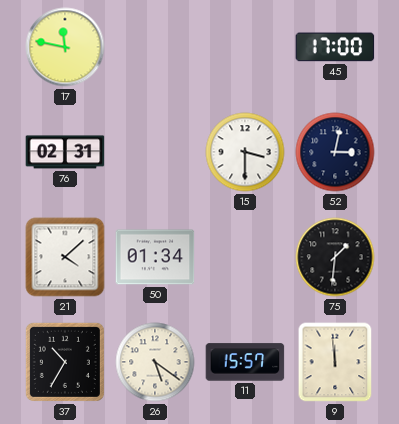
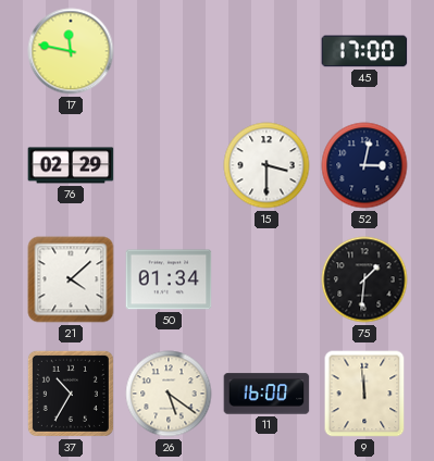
76: 02:31 -> 02:29
11: 15:57 -> 16:00
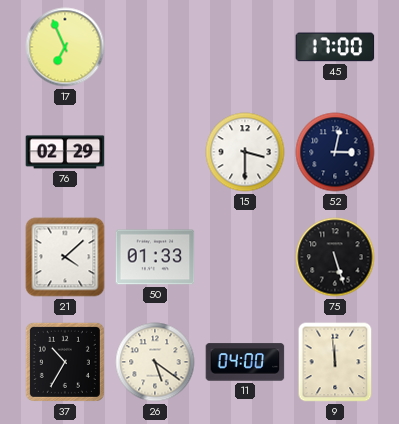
17: 11:47 -> 6:56
50: 01:34 -> 01:33
75: 1:31 -> 5:27
11: 16:00 -> 04:00
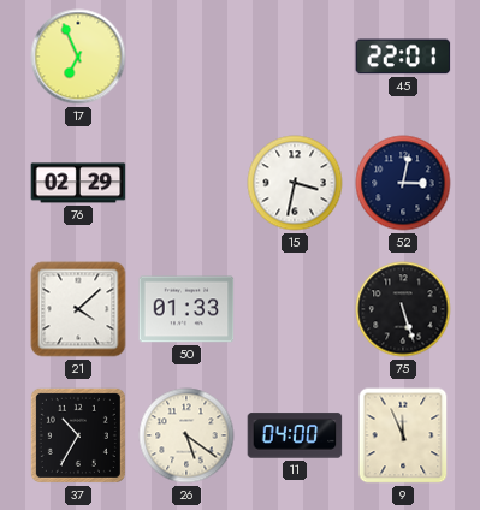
45: 17:00 -> 22:01
15: 3:30 -> 3:32
9: 11:59 -> 11:56
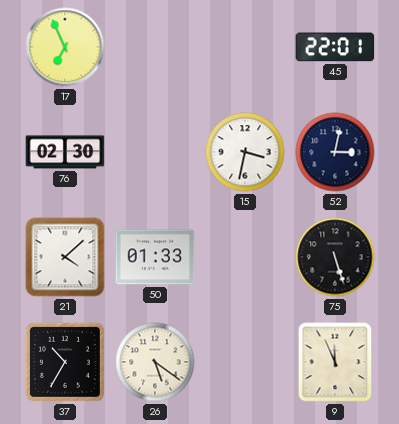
76: 02:29 -> 02:30
11: 04:00 -> none
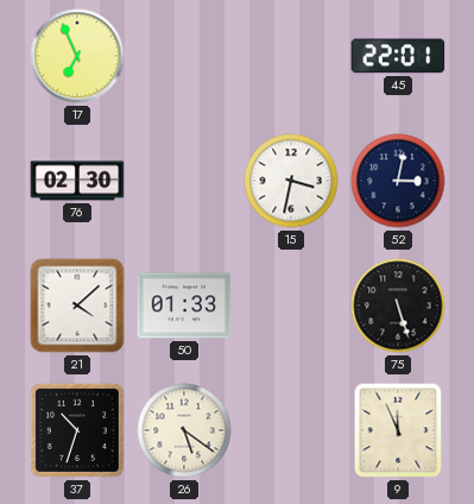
37: 10:35 -> 10:33
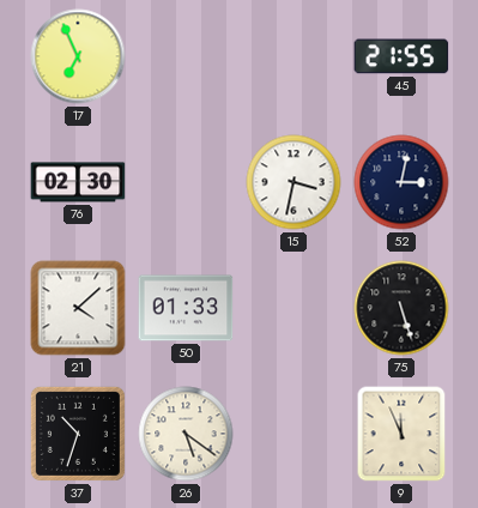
45: 22:01 -> 21:55
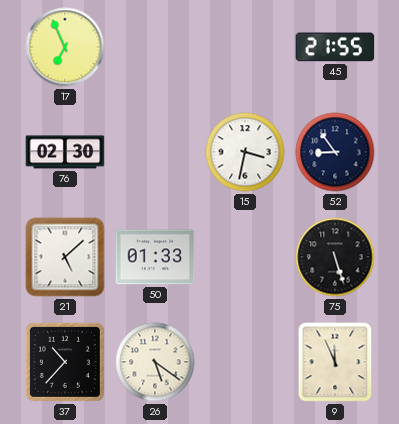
52: 3:02 -> 8:54
21: 4:08 -> 5:08
37: 10:33 -> 10:37
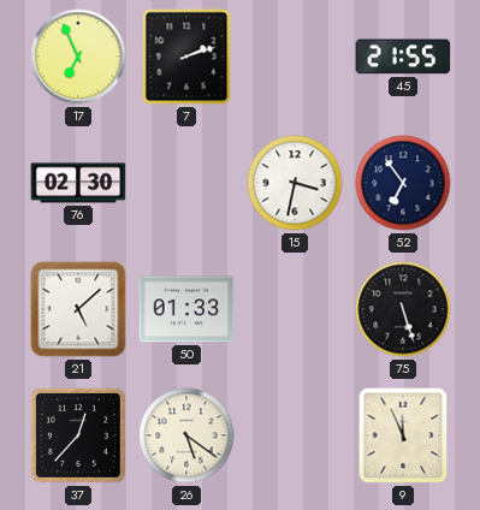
7: none -> 2:12
52: 8:54 -> 6:54
37: 10:37 -> 12:37
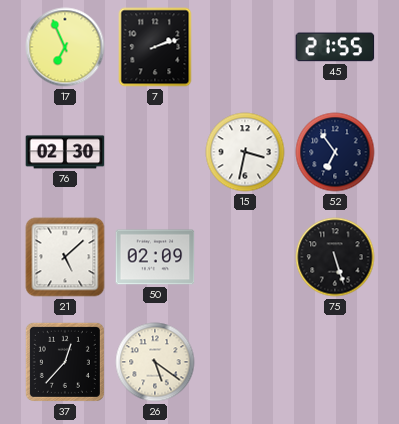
50: 01:33 -> 02:09
9: 11:56 -> none
